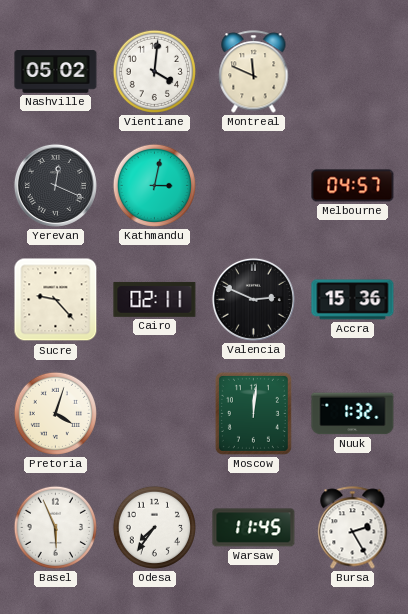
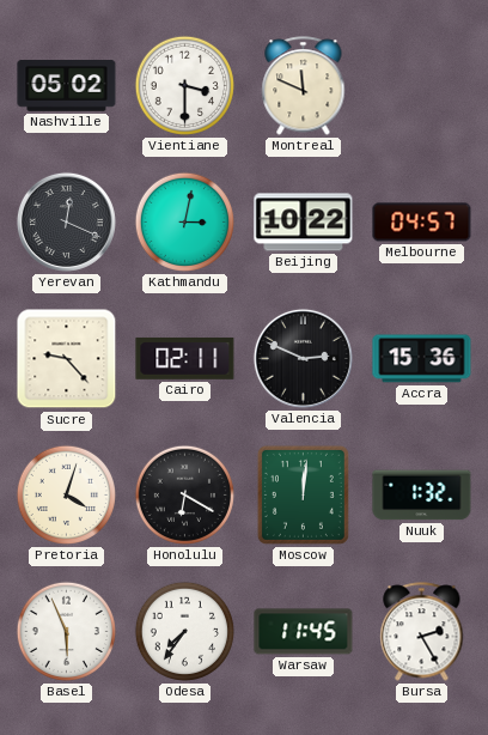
Vientiane: 4:01 -> 3:30
Beijing: none -> 10:22
Honolulu: none -> 6:20
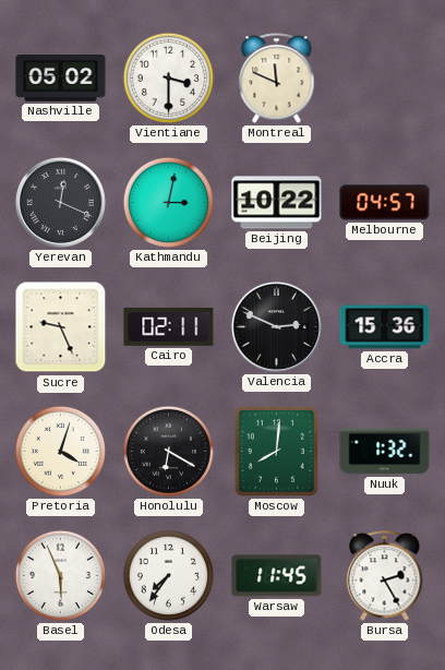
Sucre: 9:23 -> 9:26
Moscow: 12:01 -> 8:01
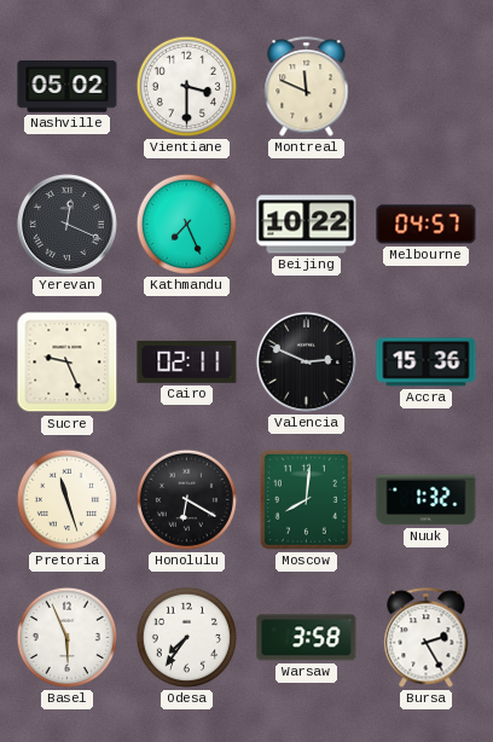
Kathmandu: 3:02 -> 7:26
Pretoria: 4:03 -> 11:27
Warsaw: 11:45 -> 3:58
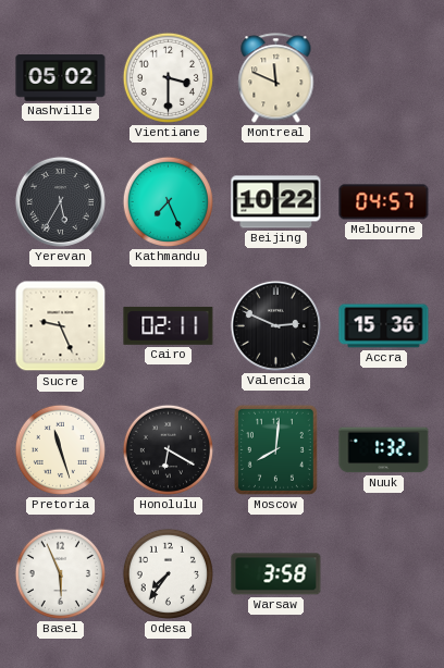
Yerevan: 12:19 -> 5:35
Bursa: 2:25 -> none
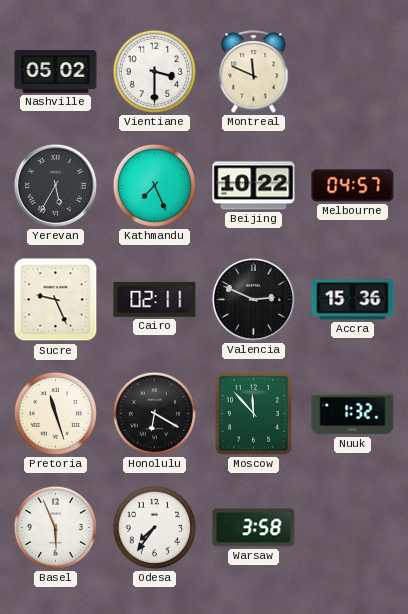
Moscow: 8:01 -> 11:53
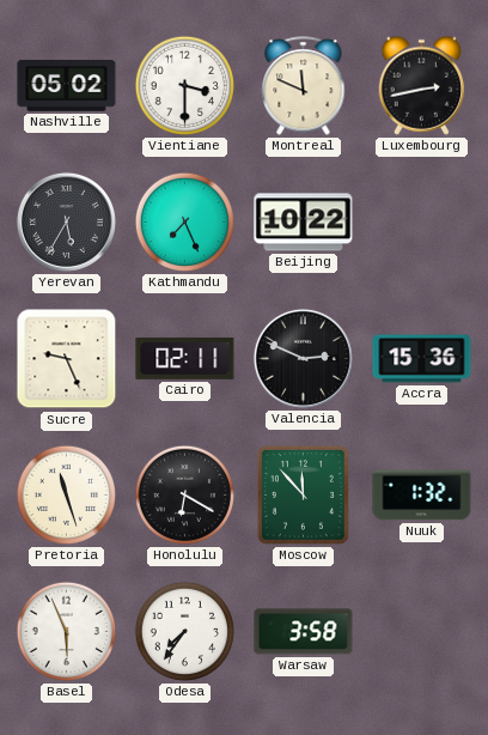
Luxembourg: none -> 2:43
Melbourne: 04:57 -> none
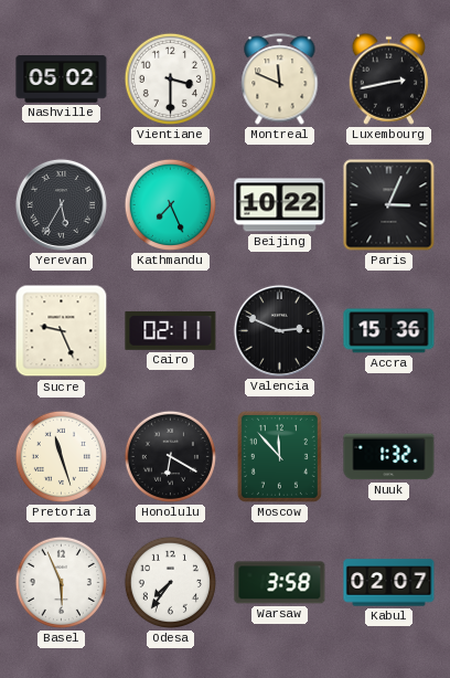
Paris: none -> 3:04
Kabul: none -> 02:07
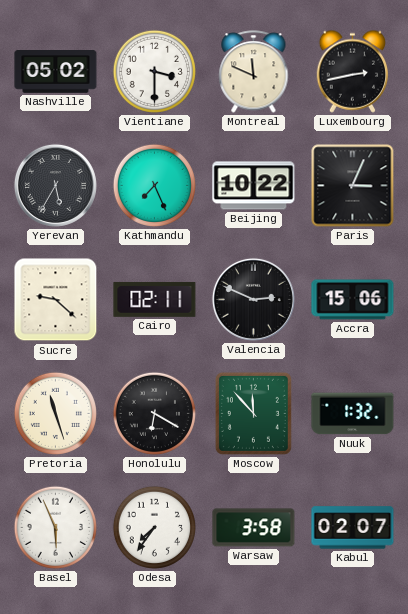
Sucre: 9:26 -> 9:22
Accra: 15:36 -> 15:06
